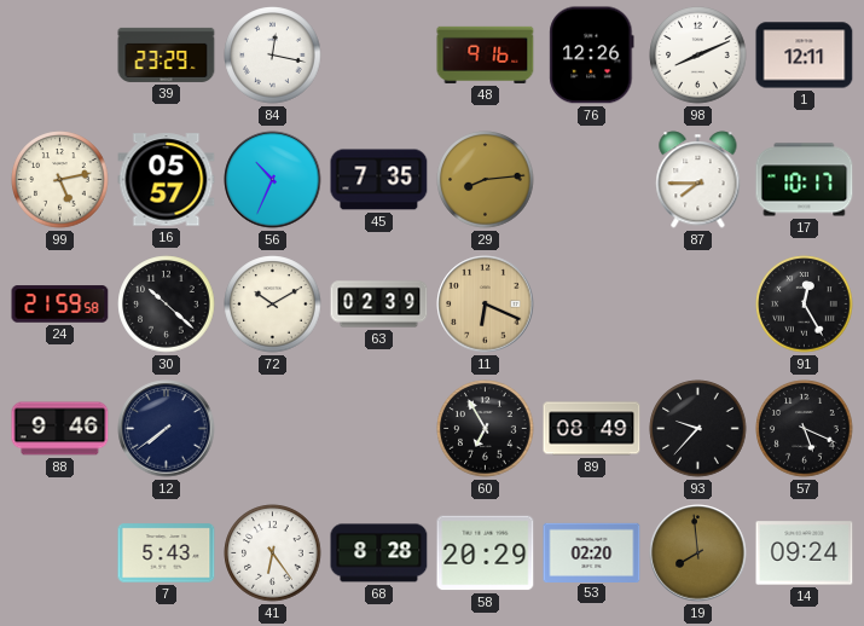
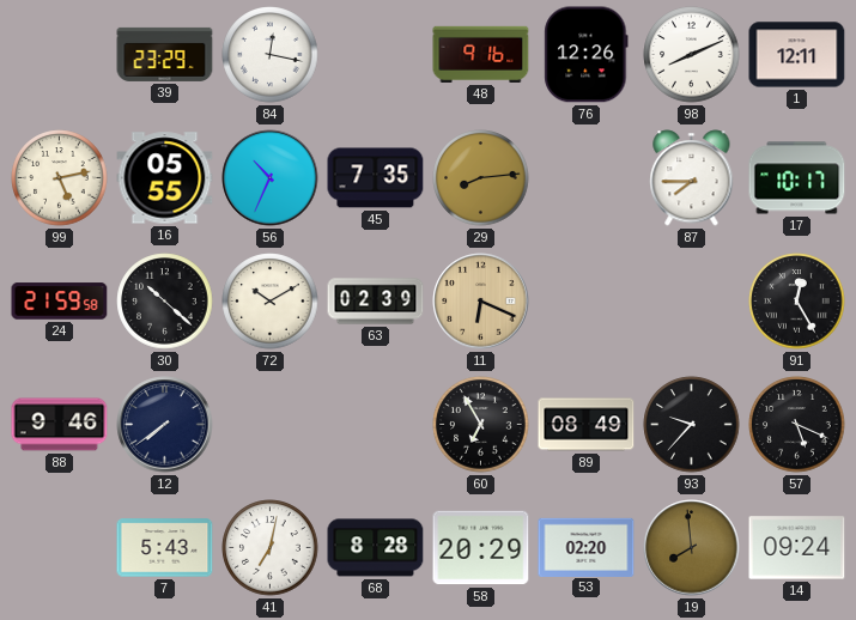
16: 05:57 -> 05:55
41: 6:24 -> 7:02
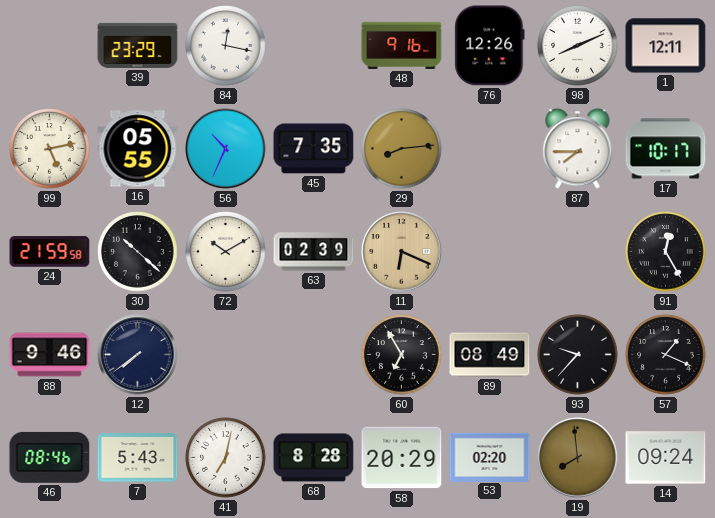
57: 5:19 -> 1:19
46: none -> 08:46
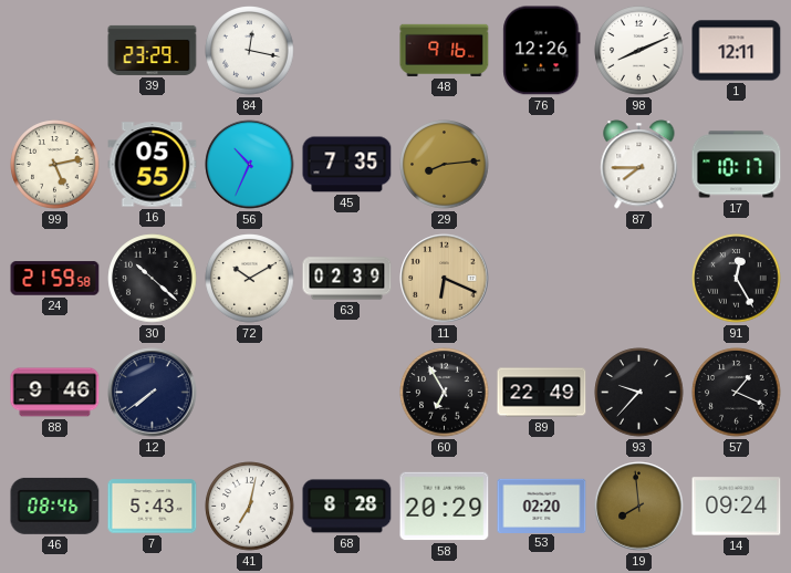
89: 08:49 -> 22:49
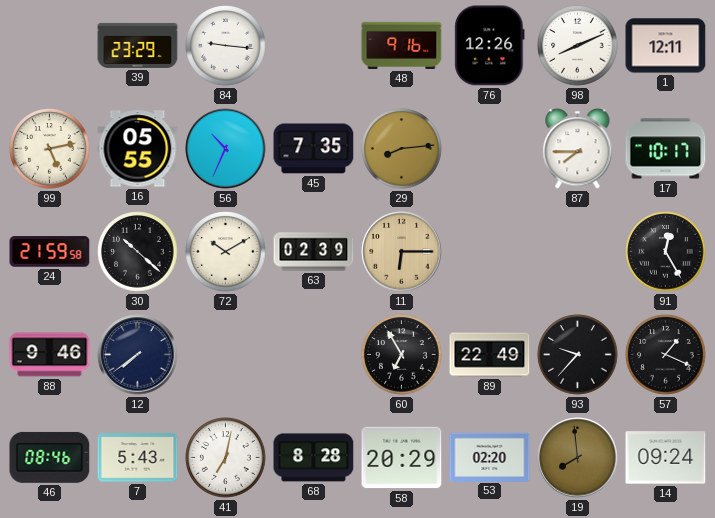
84: 12:17 -> 9:16
11: 6:19 -> 6:15
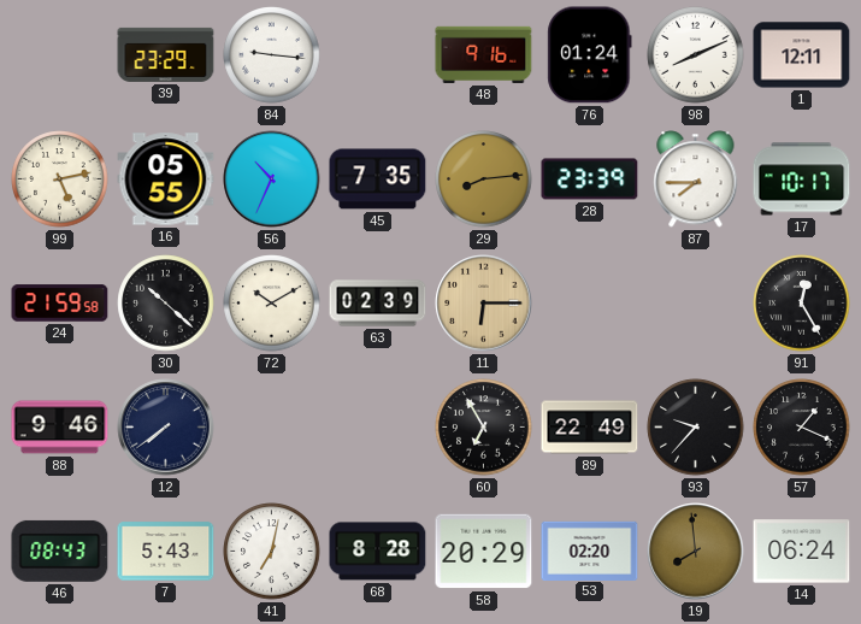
76: 12:26 -> 01:24
28: none -> 23:39
46: 08:46 -> 08:43
14: 09:24 -> 06:24
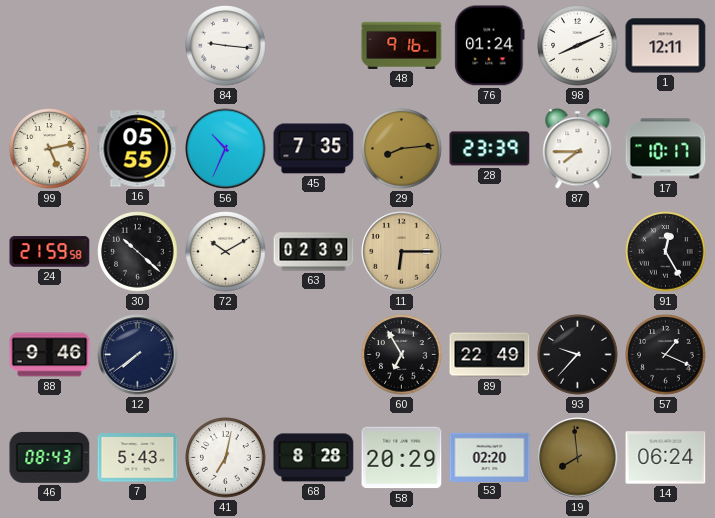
39: 23:29 -> none
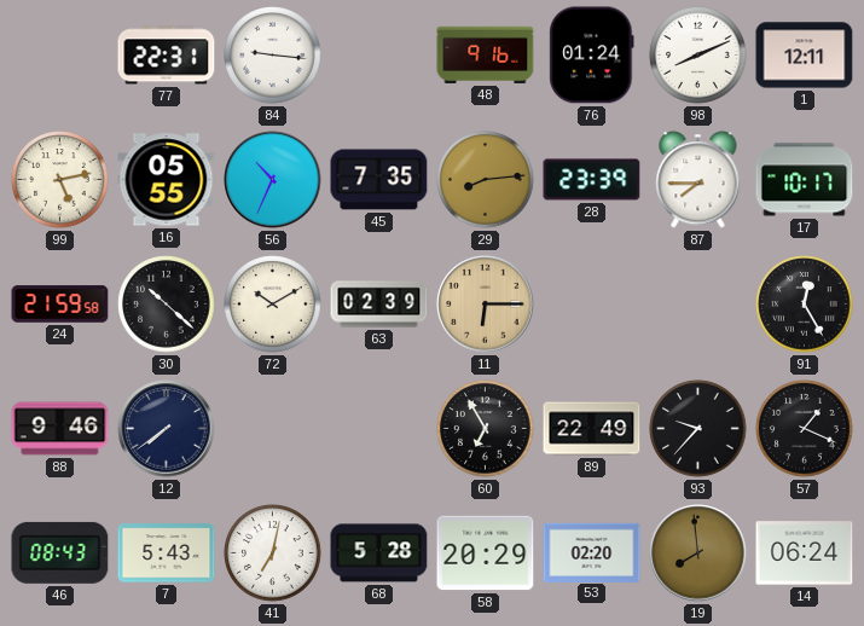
77: none -> 22:31
68: 8:28 -> 5:28
